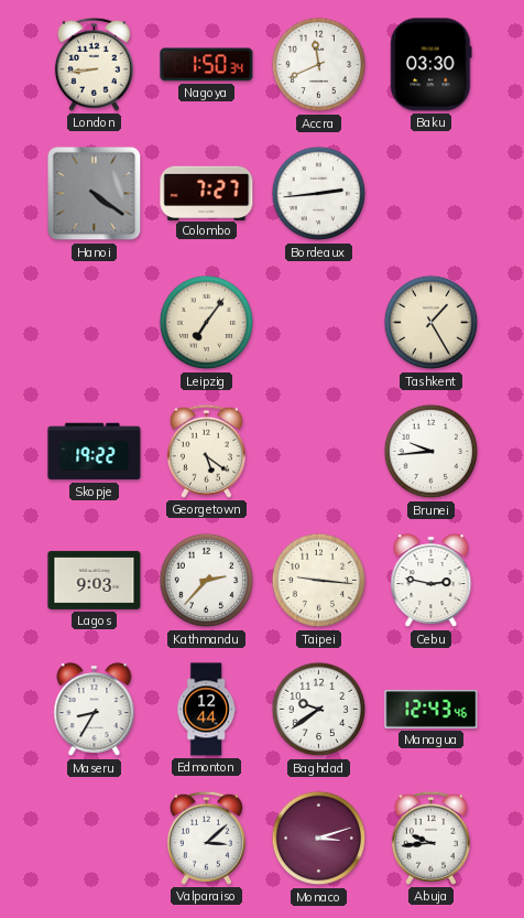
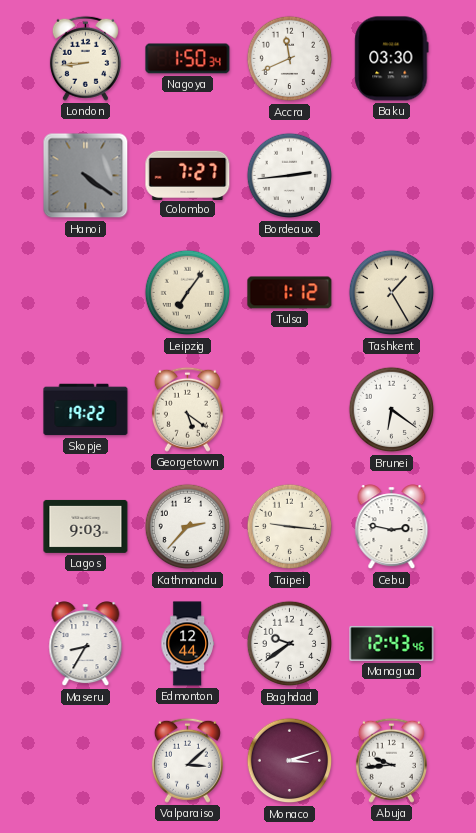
Tulsa: none -> 1:12
Brunei: 9:44 -> 6:21
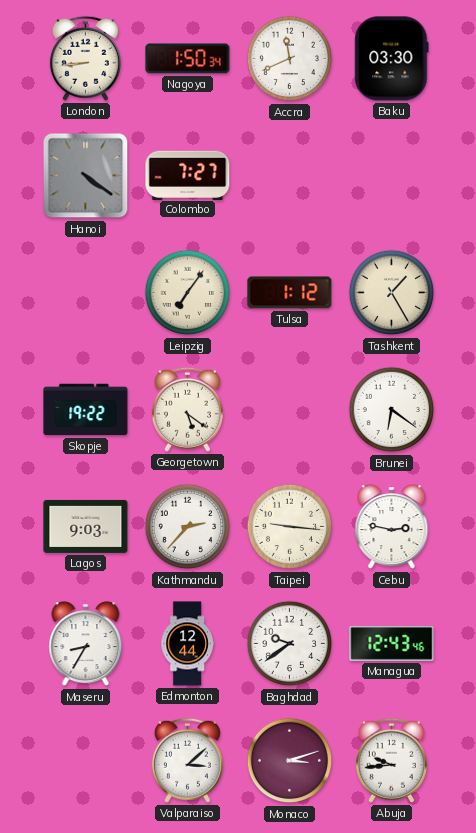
Bordeaux: 2:44 -> none
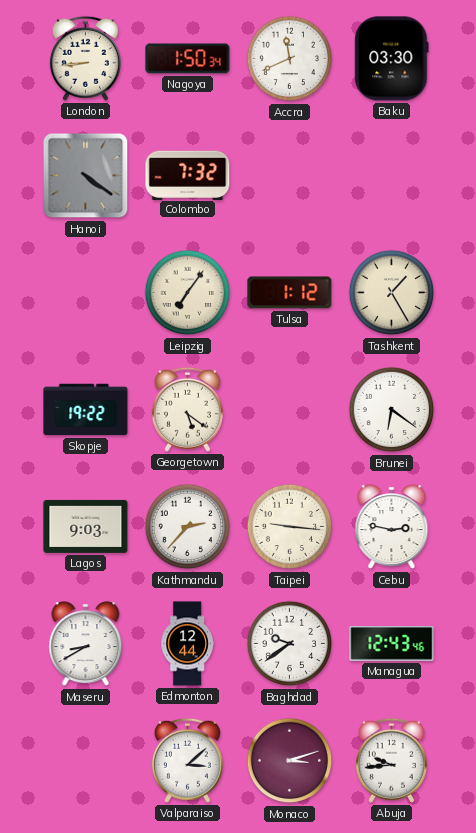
Colombo: 7:27 -> 7:32
Maseru: 8:35 -> 8:40
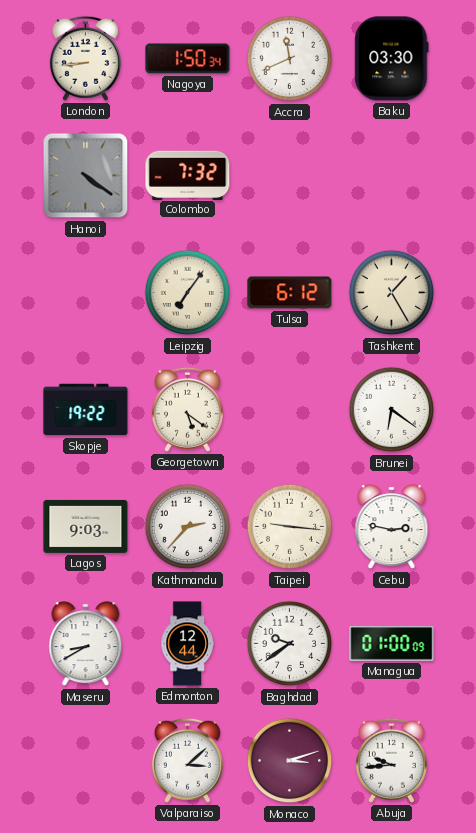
Tulsa: 1:12 -> 6:12
Managua: 12:43 -> 01:00
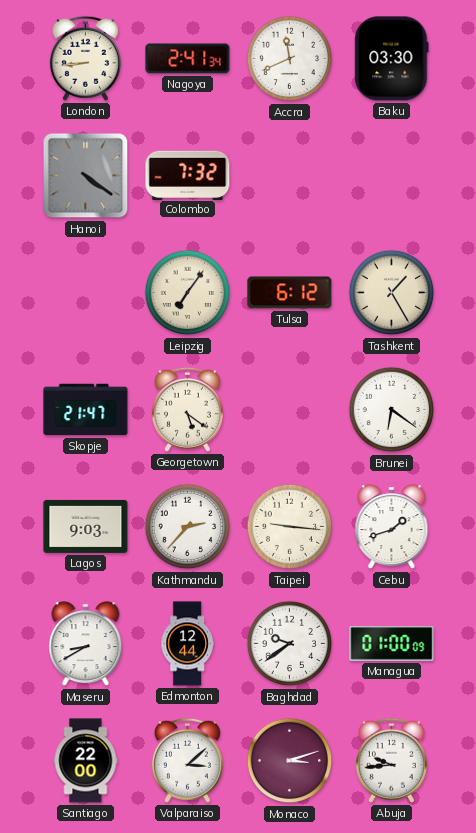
Nagoya: 1:50 -> 2:41
Skopje: 19:22 -> 21:47
Cebu: 2:47 -> 1:42
Santiago: none -> 22:00
